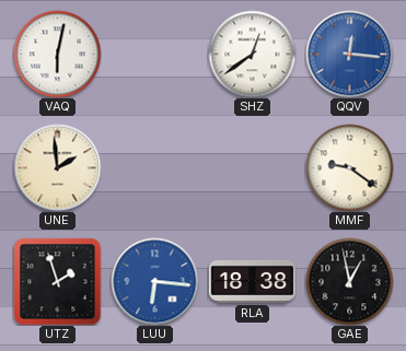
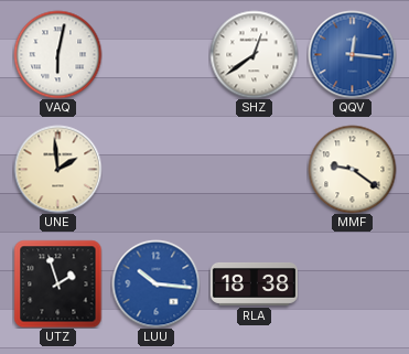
LUU: 6:16 -> 10:16
GAE: 12:58 -> none
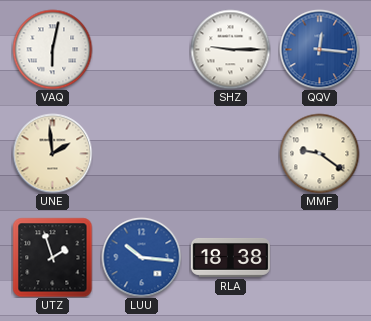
SHZ: 12:39 -> 9:15
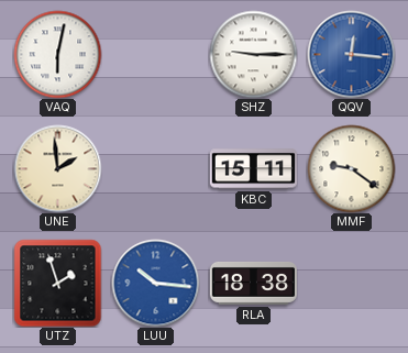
KBC: none -> 15:11
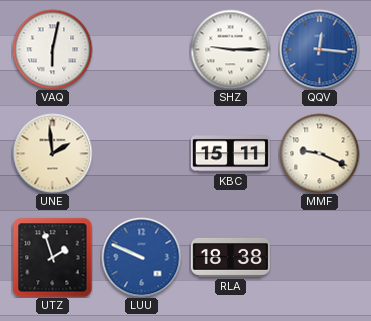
MMF: 9:21 -> 9:19
LUU: 10:16 -> 9:49
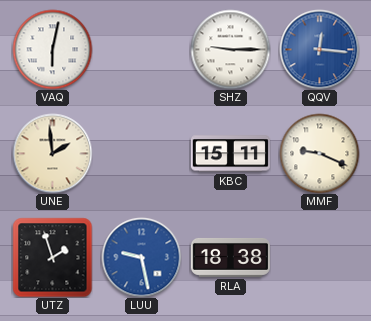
LUU: 9:49 -> 9:28
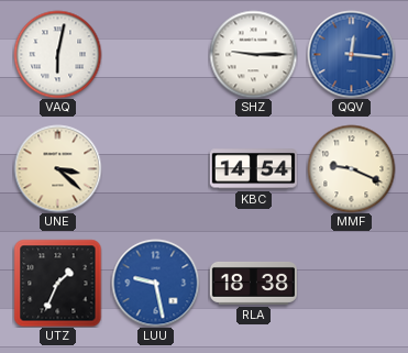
UNE: 1:59 -> 3:22
KBC: 15:11 -> 14:54
UTZ: 1:57 -> 1:34
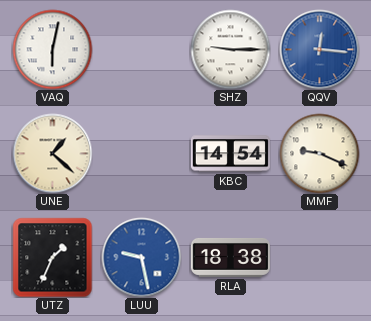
UNE: 3:22 -> 1:22
